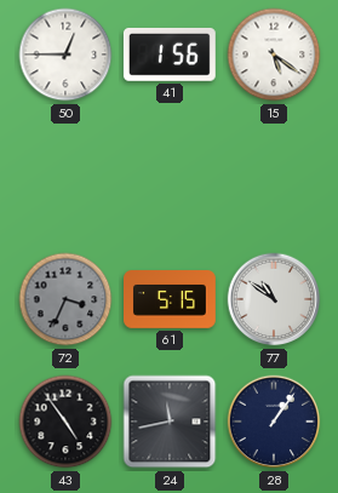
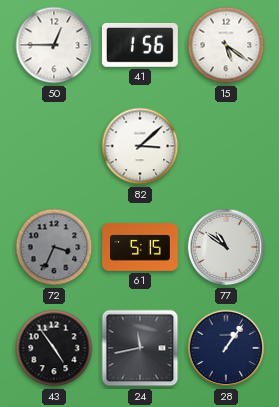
82: none -> 3:08
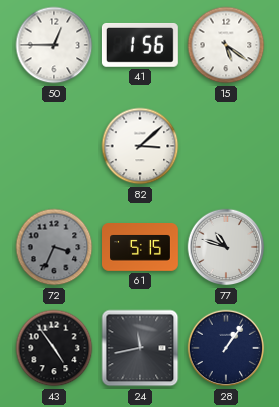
77: 10:51 -> 10:48
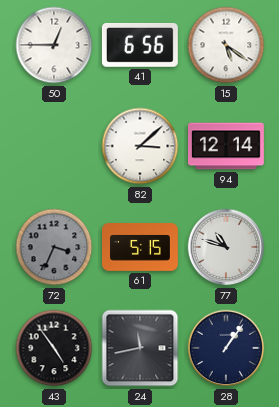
41: 1:56 -> 6:56
94: none -> 12:14
